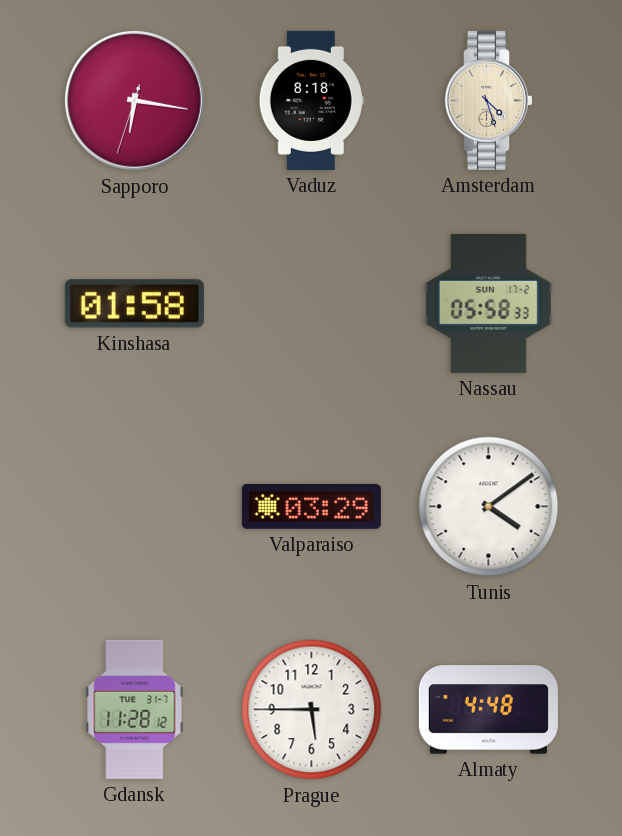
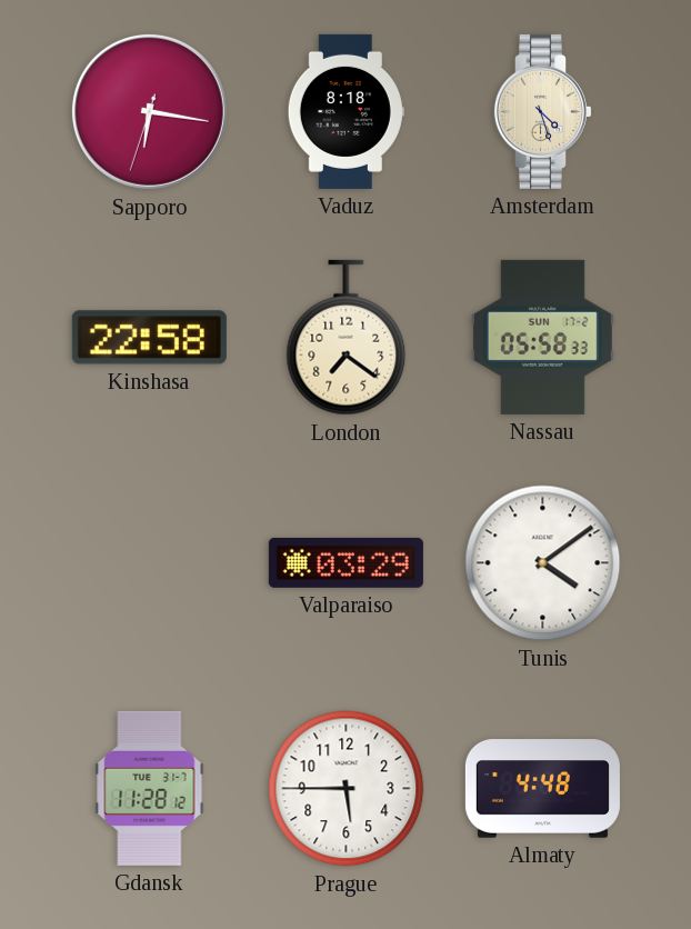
Kinshasa: 01:58 -> 22:58
London: none -> 7:21
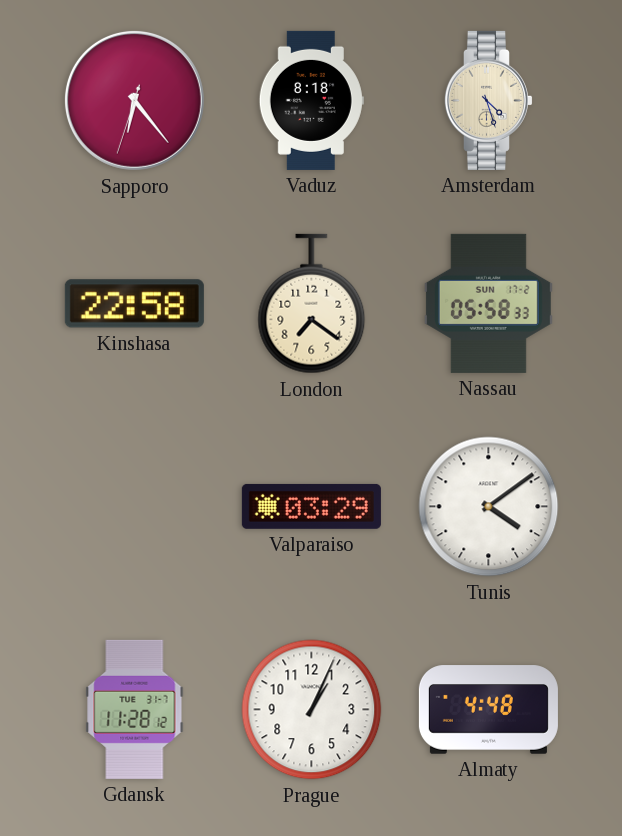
Sapporo: 6:16 -> 6:23
Prague: 5:45 -> 1:04
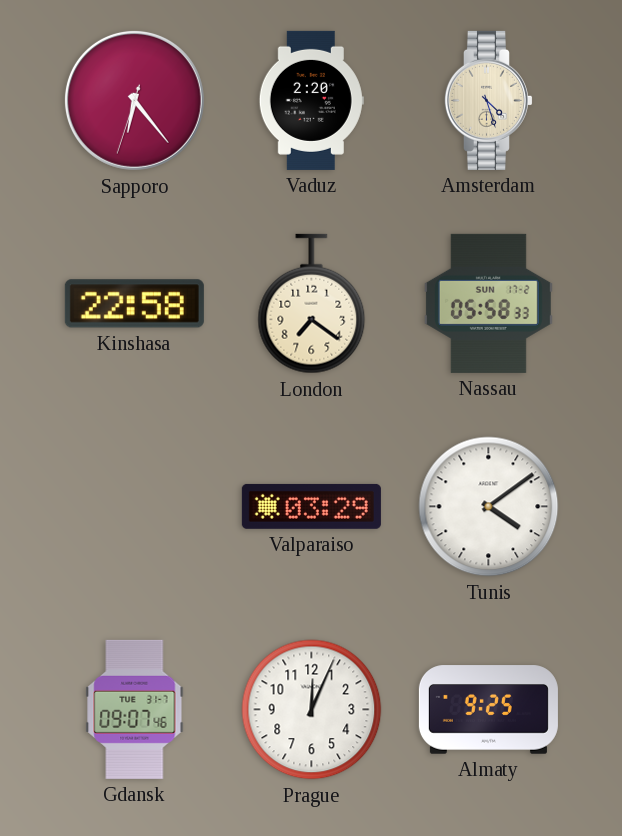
Vaduz: 8:18 -> 2:20
Gdansk: 11:28 -> 09:07
Prague: 1:04 -> 12:04
Almaty: 4:48 -> 9:25
